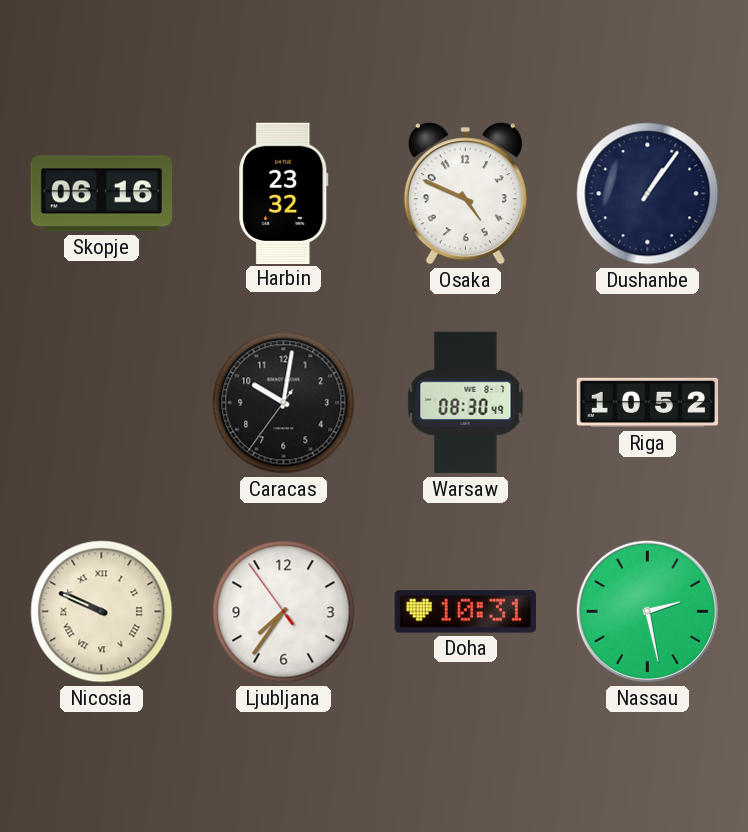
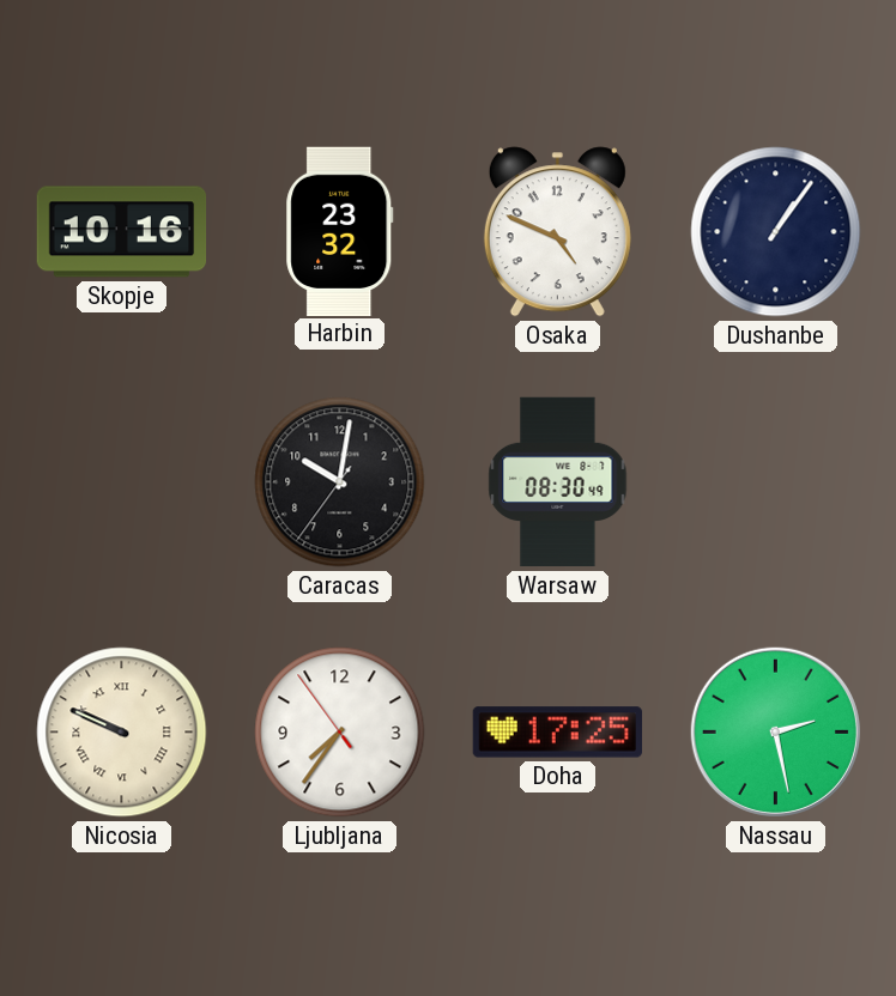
Skopje: 06:16 -> 10:16
Riga: 10:52 -> none
Doha: 10:31 -> 17:25
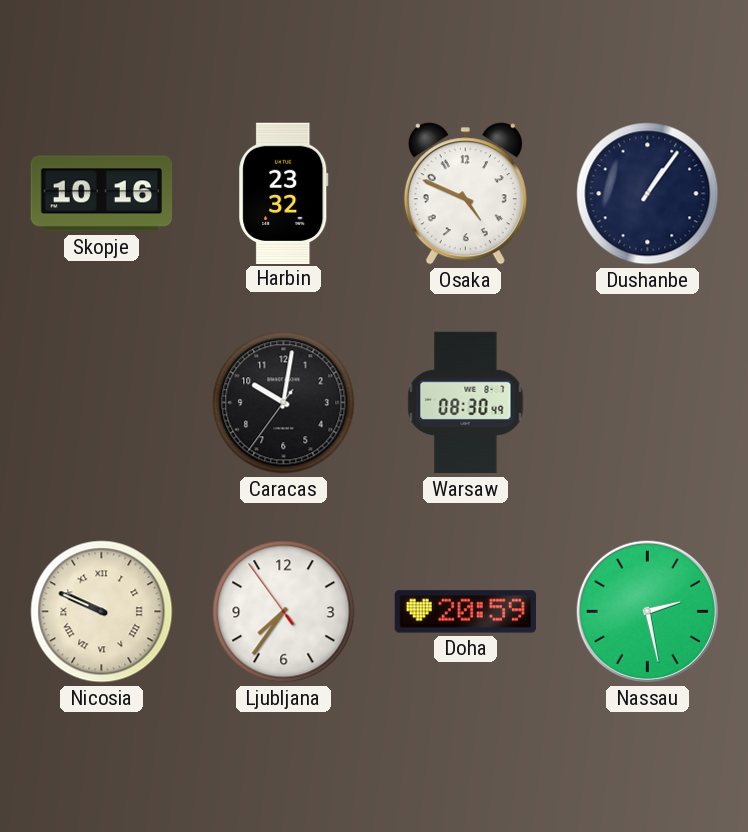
Doha: 17:25 -> 20:59
